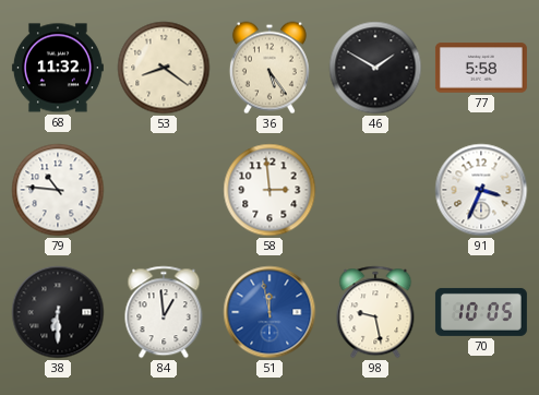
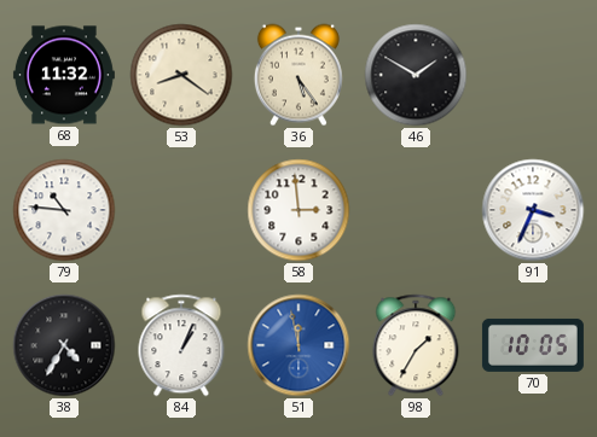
77: 5:58 -> none
38: 6:30 -> 4:35
84: 12:59 -> 1:04
98: 9:28 -> 1:35
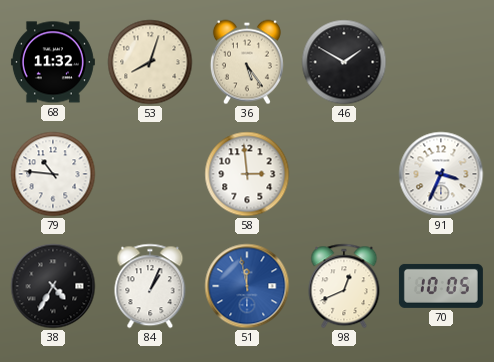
53: 8:21 -> 8:03
98: 1:35 -> 12:41
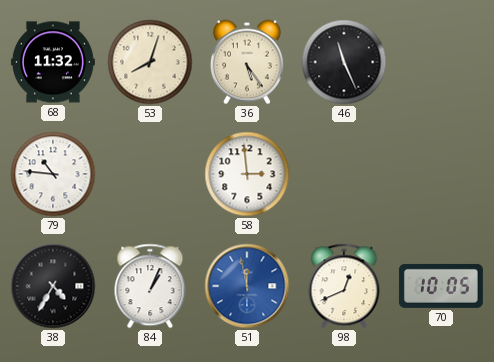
46: 1:50 -> 11:26
91: 3:34 -> none
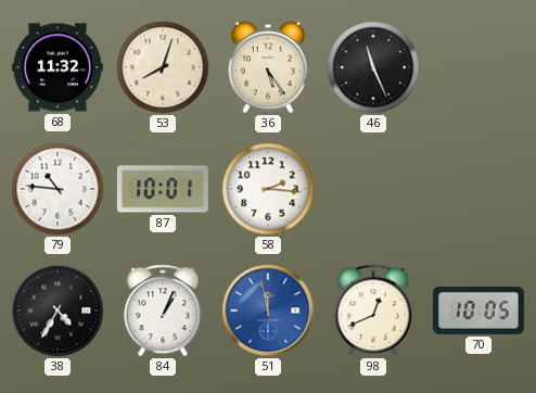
87: none -> 10:01
58: 2:59 -> 2:16
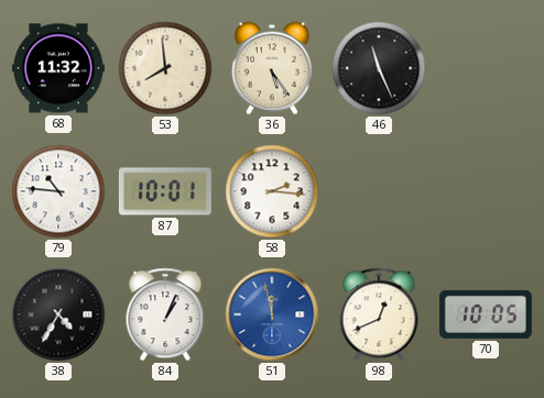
53: 8:03 -> 7:59
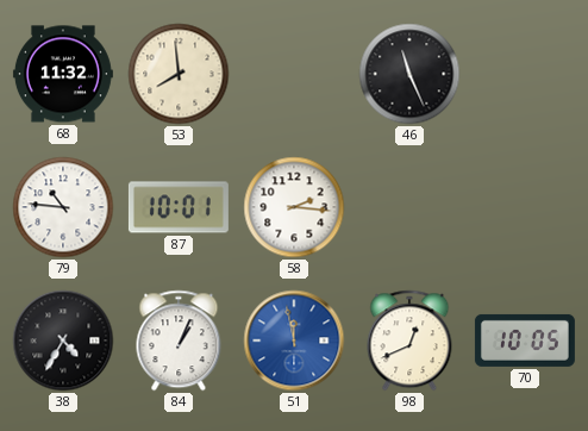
36: 5:24 -> none
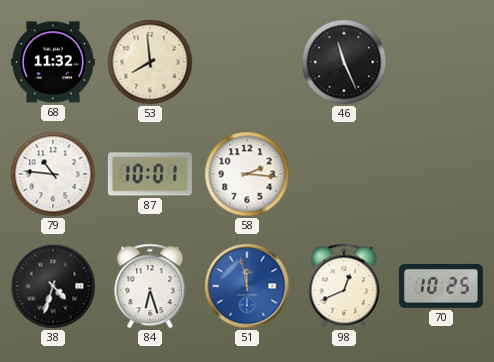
38: 4:35 -> 4:33
84: 1:04 -> 6:27
70: 10:05 -> 10:25
